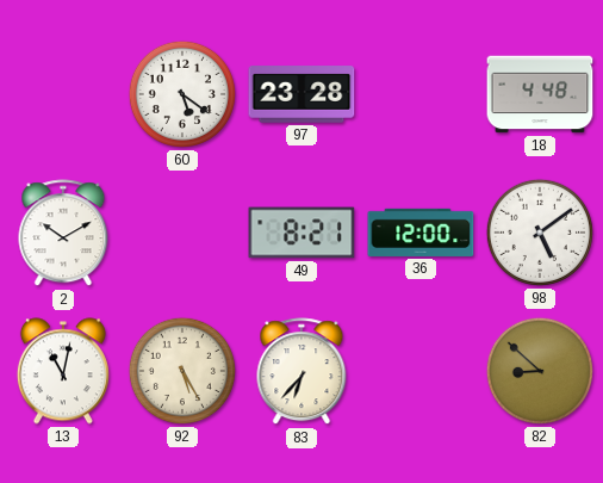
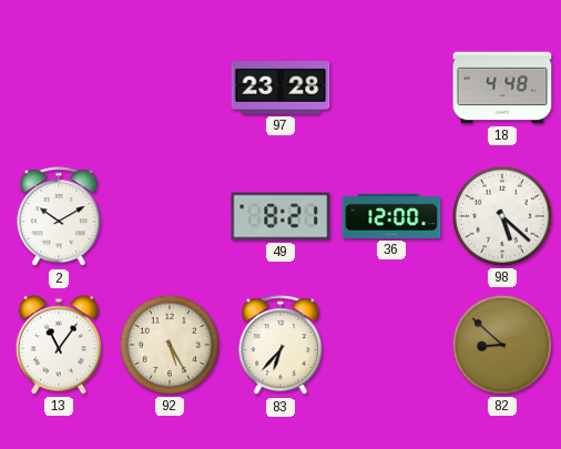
60: 5:21 -> none
98: 5:09 -> 5:22
13: 11:02 -> 11:06
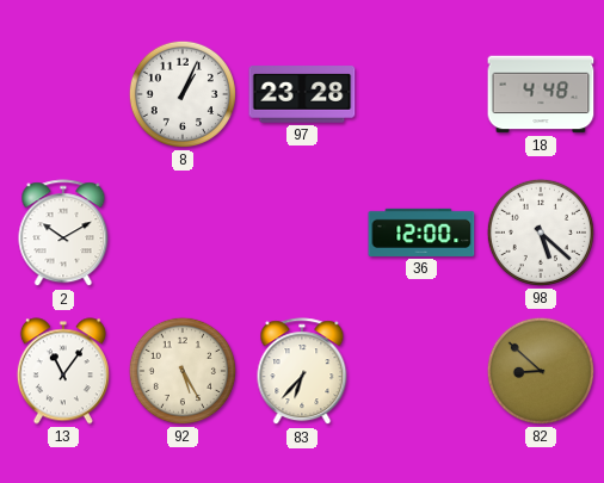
8: none -> 1:04
49: 8:21 -> none
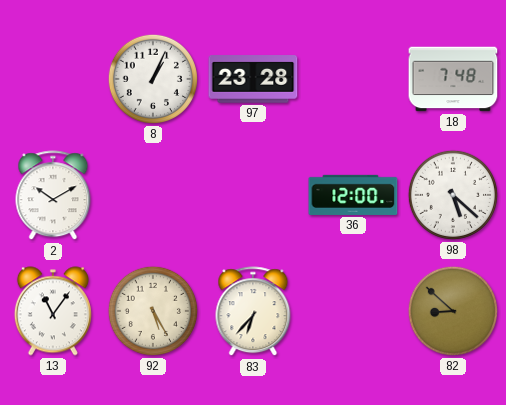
18: 4:48 -> 7:48
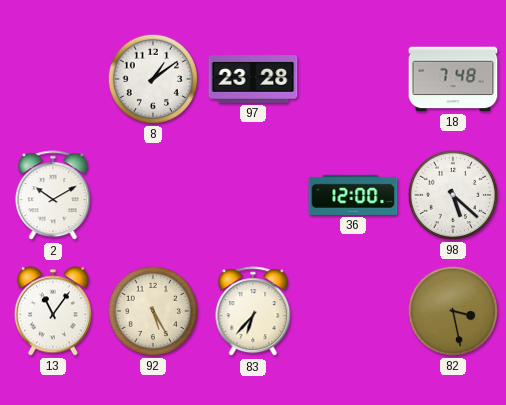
8: 1:04 -> 1:09
82: 8:52 -> 3:28
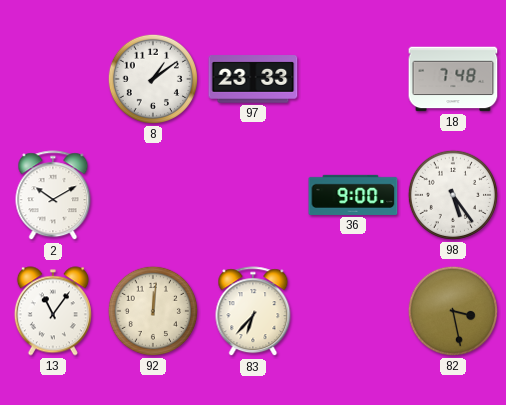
97: 23:28 -> 23:33
36: 12:00 -> 9:00
98: 5:22 -> 5:24
92: 5:25 -> 12:01
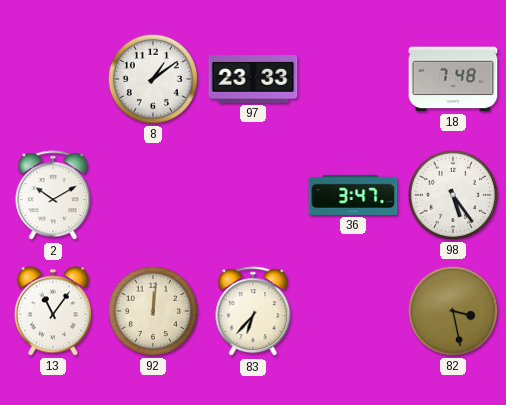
36: 9:00 -> 3:47
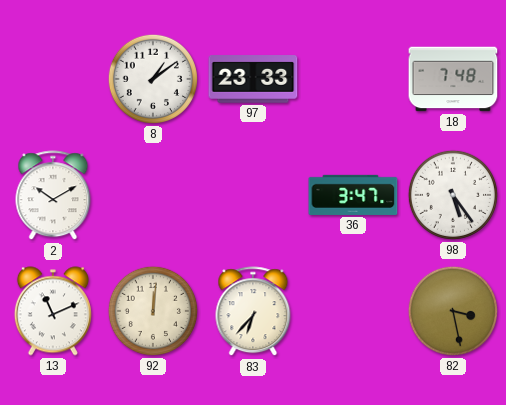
13: 11:06 -> 11:11
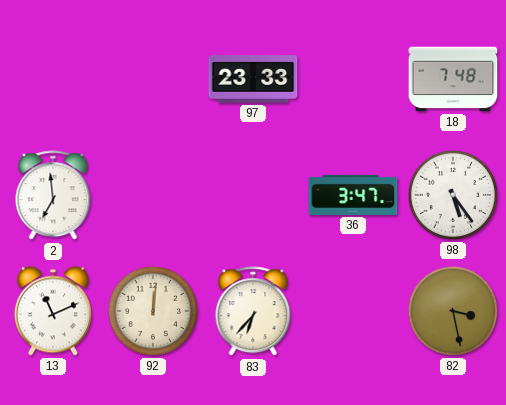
8: 1:09 -> none
2: 10:10 -> 6:59
